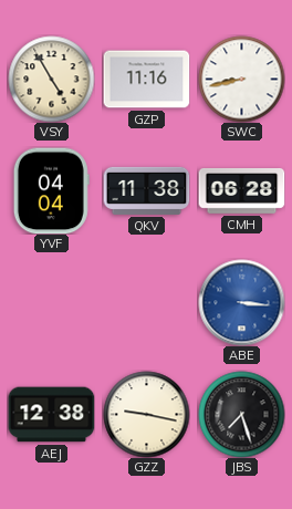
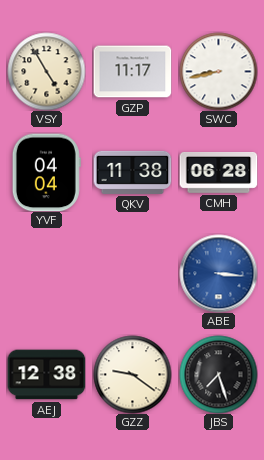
GZP: 11:16 -> 11:17
GZZ: 9:17 -> 9:21
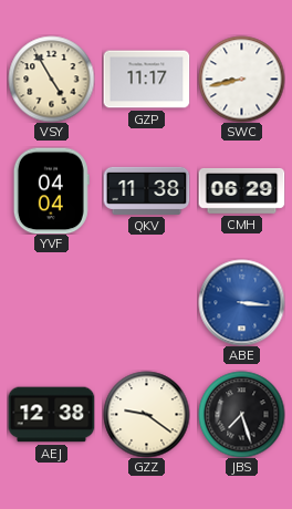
CMH: 06:28 -> 06:29
